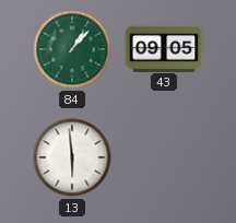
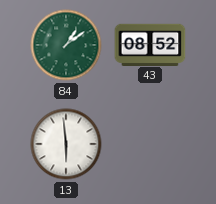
84: 1:07 -> 1:09
43: 09:05 -> 08:52
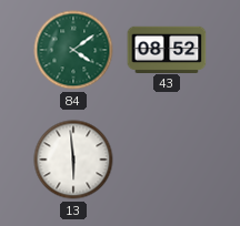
84: 1:09 -> 4:09
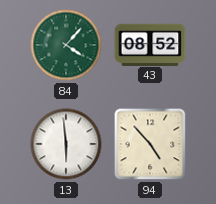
84: 4:09 -> 4:07
94: none -> 4:53
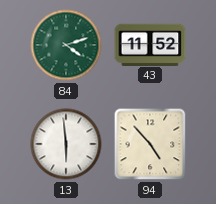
84: 4:07 -> 4:12
43: 08:52 -> 11:52
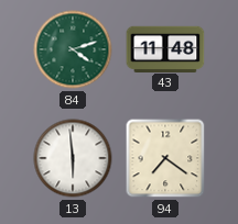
43: 11:52 -> 11:48
94: 4:53 -> 7:21
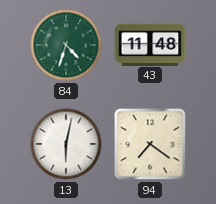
84: 4:12 -> 4:33
13: 5:59 -> 6:02
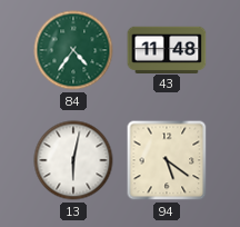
84: 4:33 -> 4:36
94: 7:21 -> 5:21
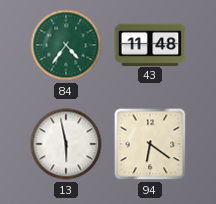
13: 6:02 -> 5:58
94: 5:21 -> 6:21
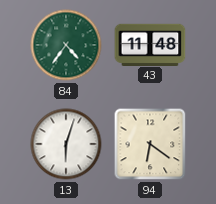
13: 5:58 -> 6:03
